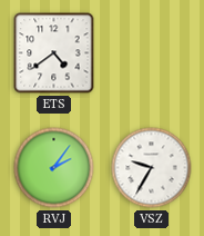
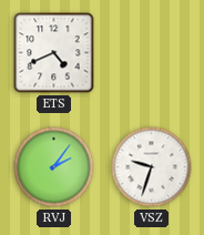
ETS: 4:39 -> 4:41
VSZ: 9:35 -> 9:33
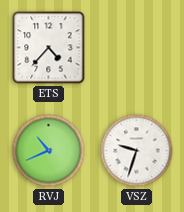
ETS: 4:41 -> 4:37
RVJ: 2:06 -> 10:41
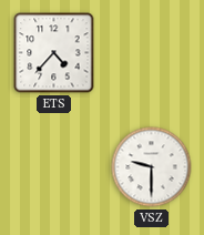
RVJ: 10:41 -> none
VSZ: 9:33 -> 9:30
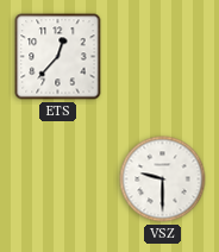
ETS: 4:37 -> 12:37
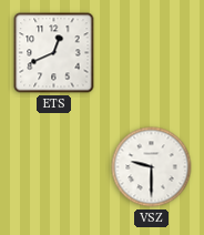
ETS: 12:37 -> 12:41
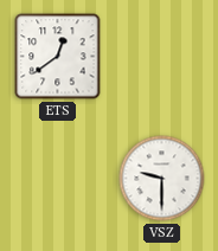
ETS: 12:41 -> 12:39
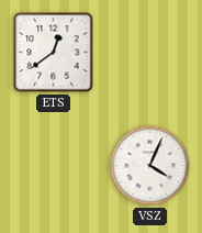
VSZ: 9:30 -> 4:04
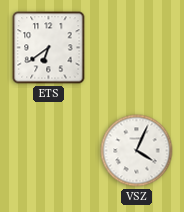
ETS: 12:39 -> 6:39
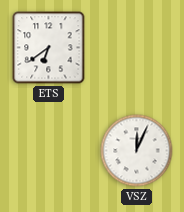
VSZ: 4:04 -> 12:04
